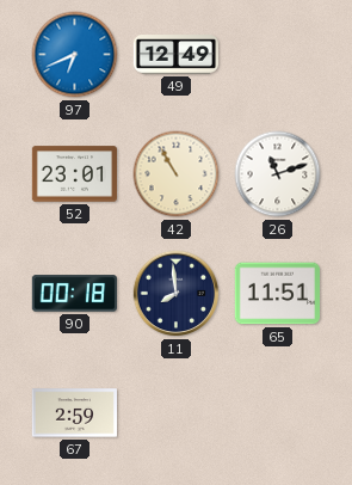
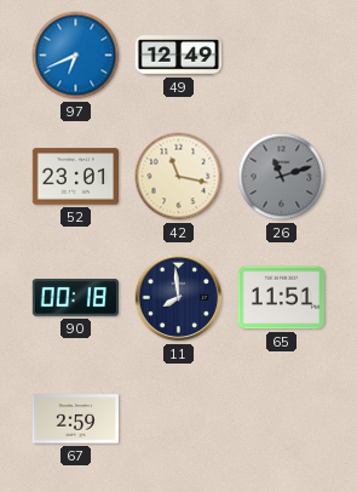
42: 10:55 -> 11:17
26 dial: white -> grey
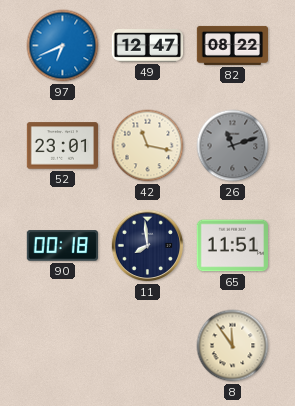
49: 12:49 -> 12:47
82: none -> 08:22
67: 2:59 -> none
8: none -> 11:54
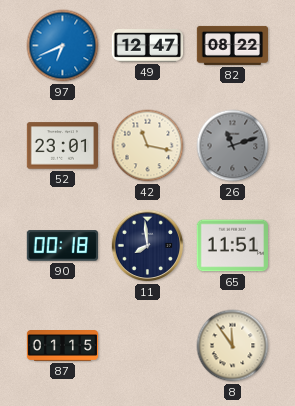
87: none -> 01:15
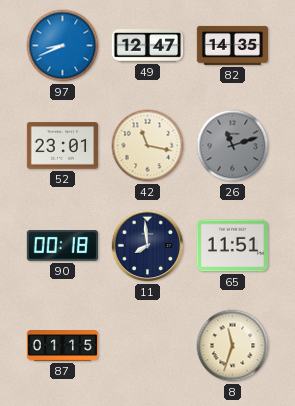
97: 6:41 -> 8:41
82: 08:22 -> 14:35
8: 11:54 -> 11:33
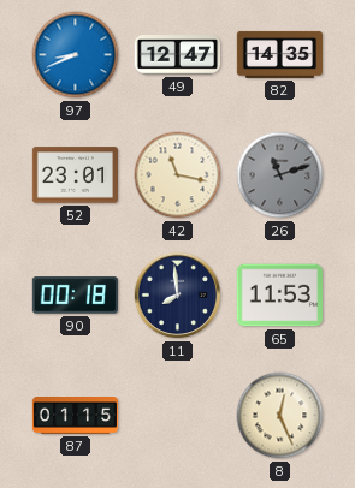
65: 11:51 -> 11:53
8: 11:33 -> 12:26
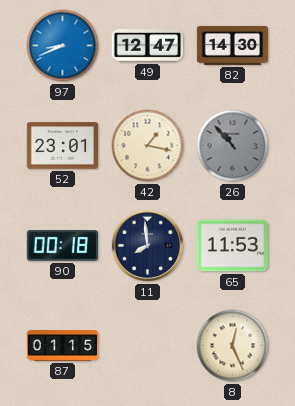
82: 14:35 -> 14:30
42: 11:17 -> 1:17
26: 11:12 -> 10:53
